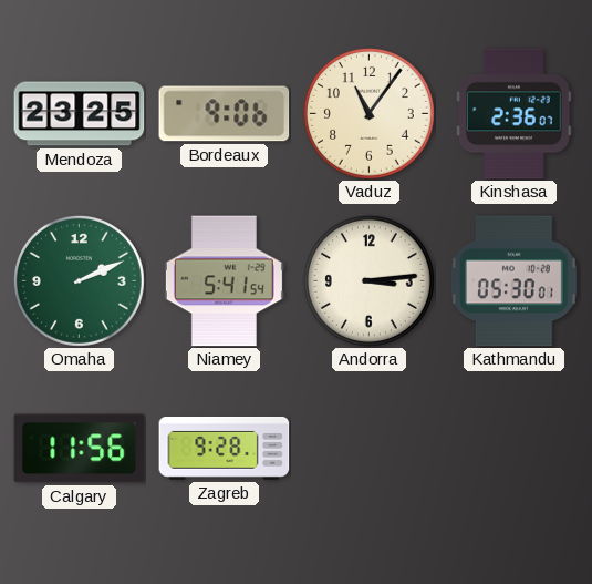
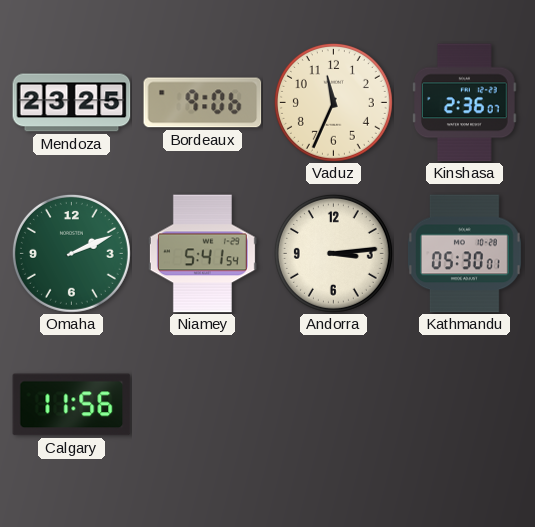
Vaduz: 11:06 -> 11:34
Zagreb: 9:28 -> none
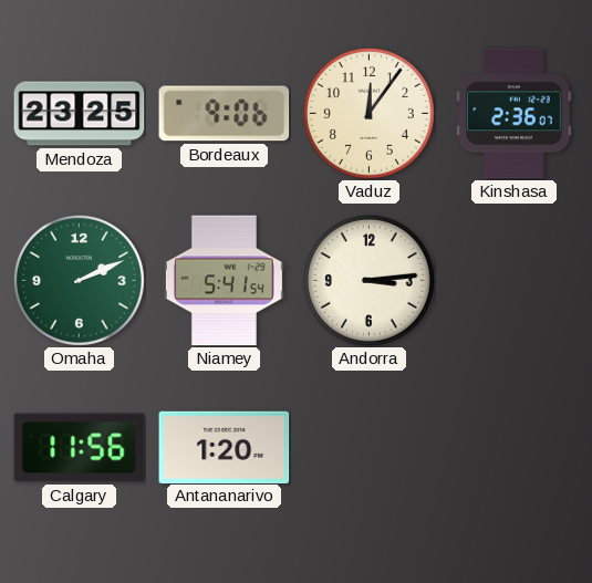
Vaduz: 11:34 -> 12:06
Kathmandu: 05:30 -> none
Antananarivo: none -> 1:20
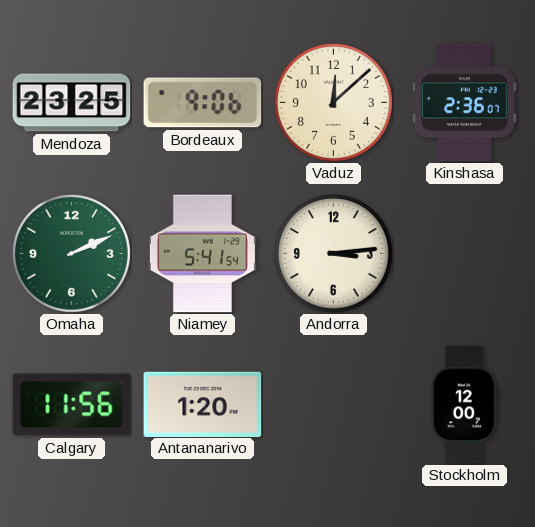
Vaduz: 12:06 -> 12:08
Stockholm: none -> 12:00
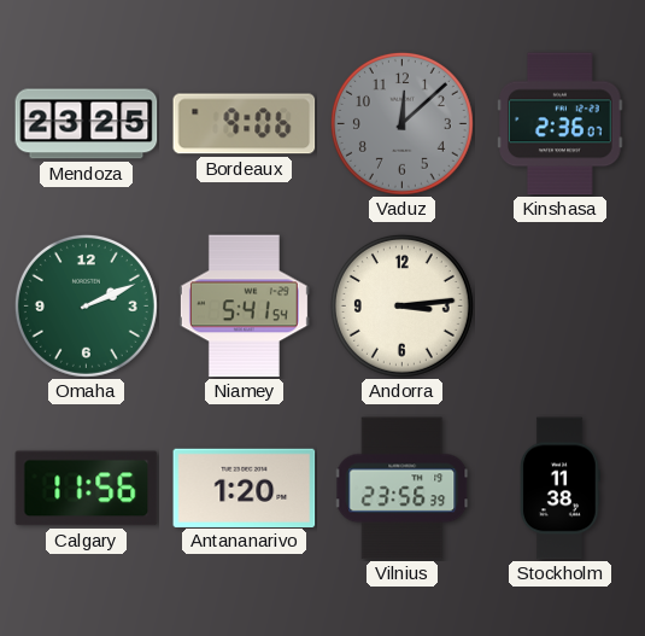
Vaduz dial: cream -> grey
Vilnius: none -> 23:56
Stockholm: 12:00 -> 11:38
